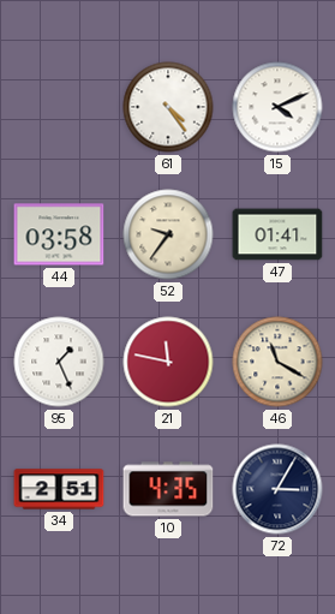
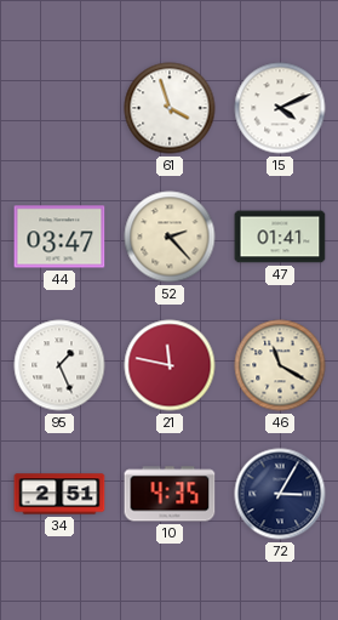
61: 4:24 -> 3:57
44: 03:58 -> 03:47
52: 9:36 -> 2:23
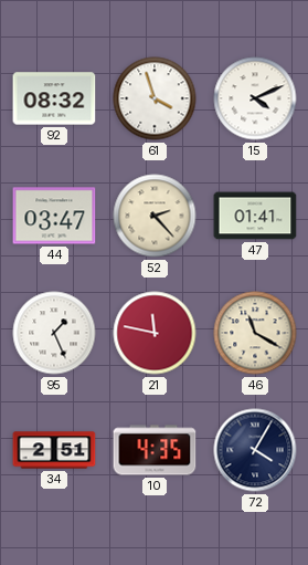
92: none -> 08:32
72: 3:05 -> 4:05
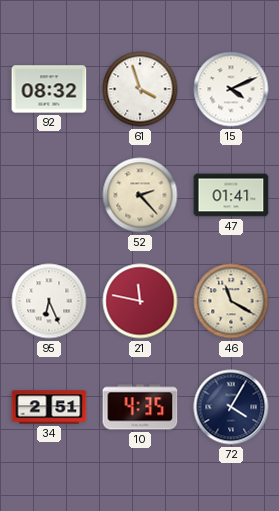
44: 03:47 -> none
95: 1:26 -> 6:26
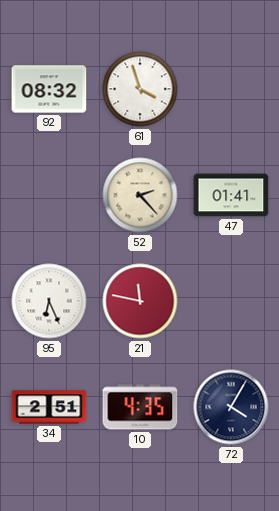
15: 4:11 -> none
46: 11:20 -> none
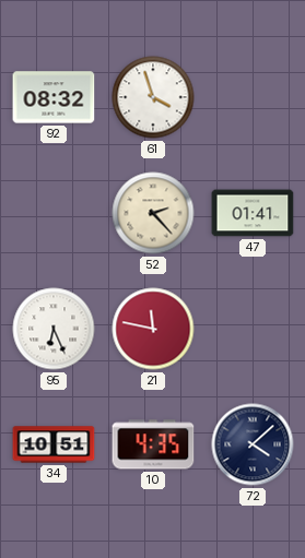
34: 2:51 -> 10:51
72: 4:05 -> 4:08
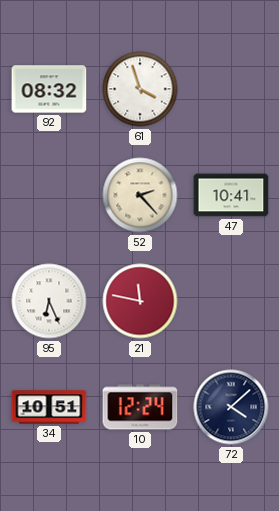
47: 01:41 -> 10:41
10: 4:35 -> 12:24
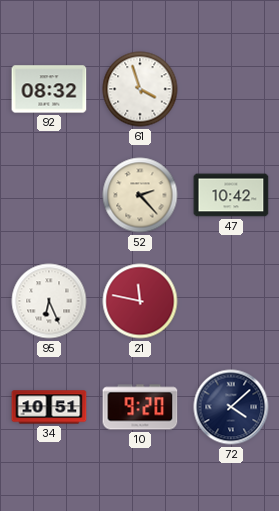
47: 10:41 -> 10:42
10: 12:24 -> 9:20
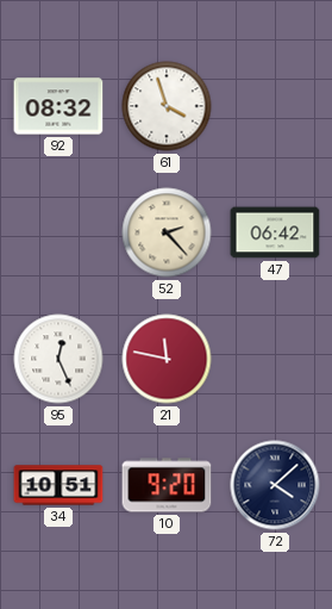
47: 10:42 -> 06:42
95: 6:26 -> 12:26
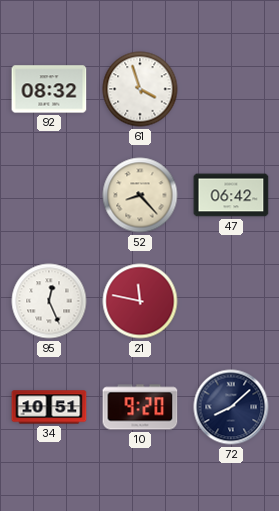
52: 2:23 -> 8:23
72: 4:08 -> 8:08
